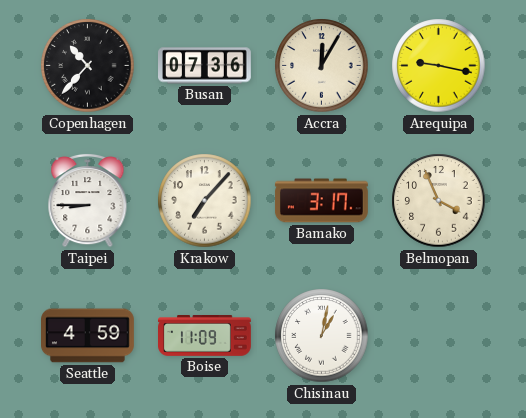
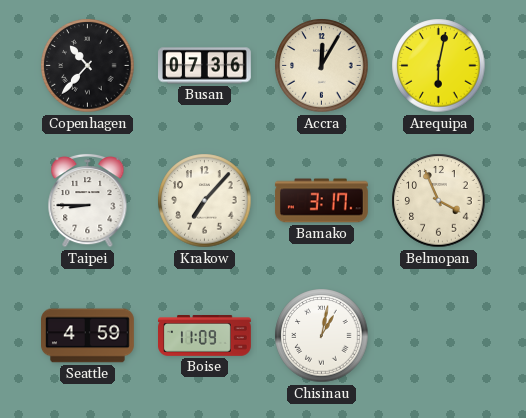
Arequipa: 9:17 -> 6:02
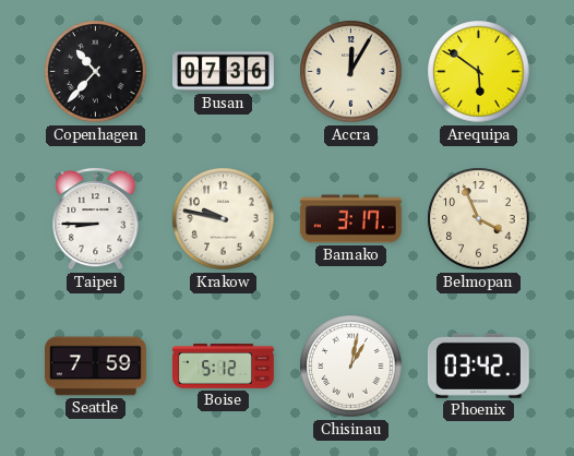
Arequipa: 6:02 -> 5:51
Krakow: 7:07 -> 9:47
Seattle: 4:59 -> 7:59
Boise: 11:09 -> 5:12
Phoenix: none -> 03:42
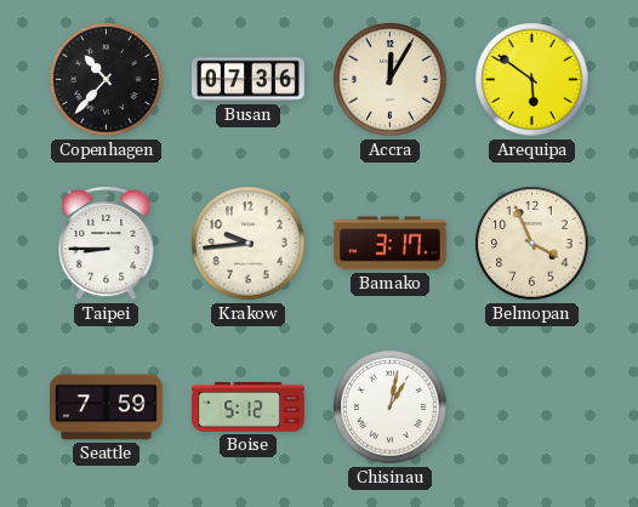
Krakow: 9:47 -> 9:44
Phoenix: 03:42 -> none
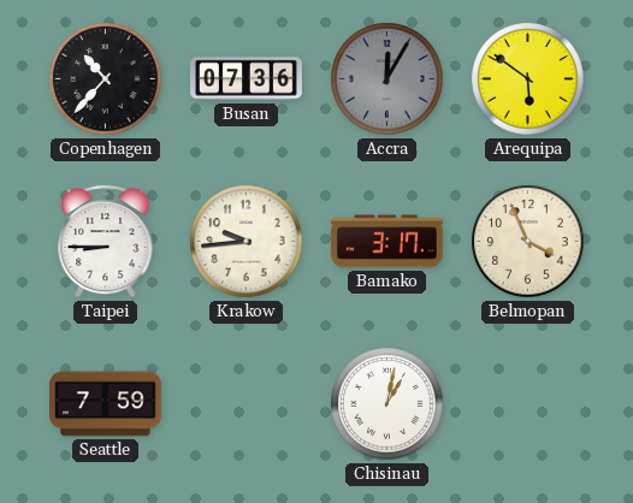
Accra dial: cream -> grey
Boise: 5:12 -> none
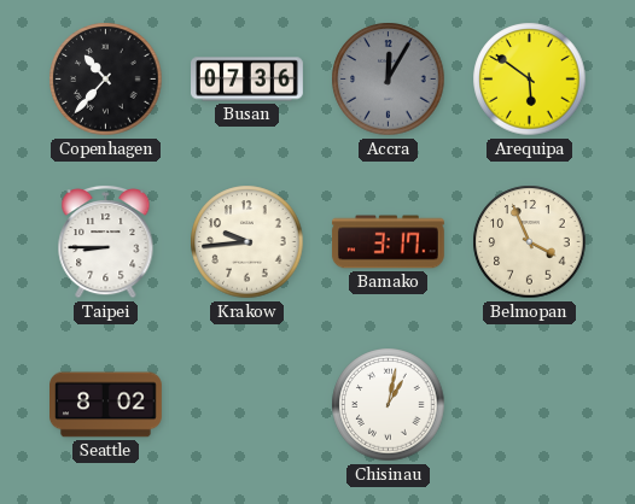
Seattle: 7:59 -> 8:02
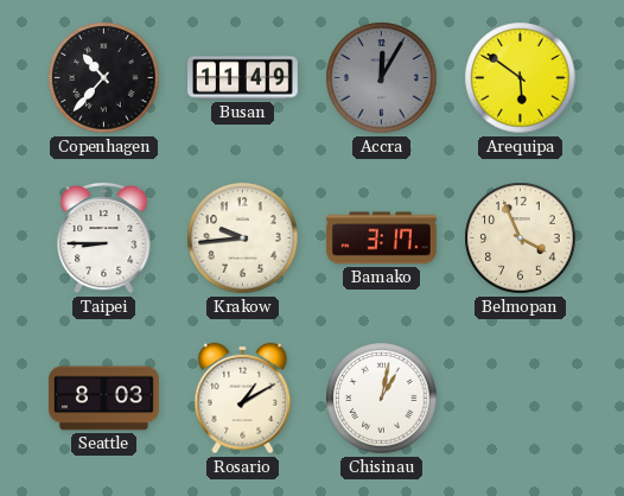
Busan: 07:36 -> 11:49
Seattle: 8:02 -> 8:03
Rosario: none -> 1:10
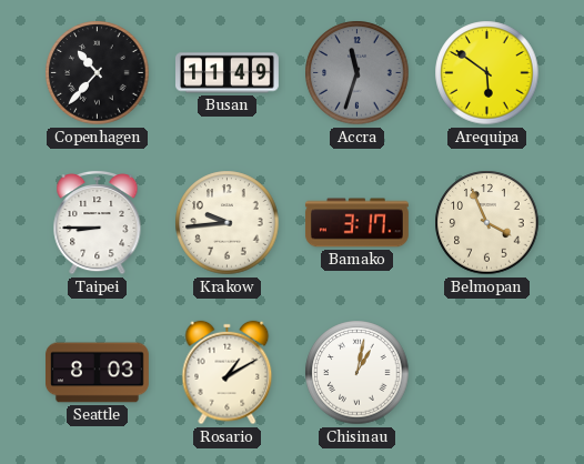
Accra: 12:05 -> 11:33
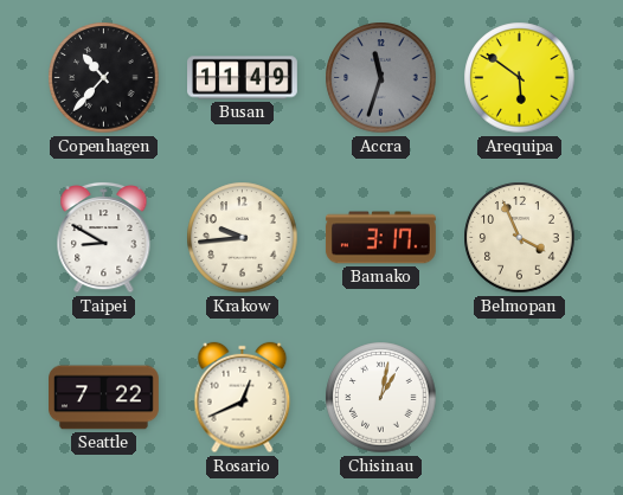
Taipei: 8:45 -> 8:50
Seattle: 8:03 -> 7:22
Rosario: 1:10 -> 12:41
